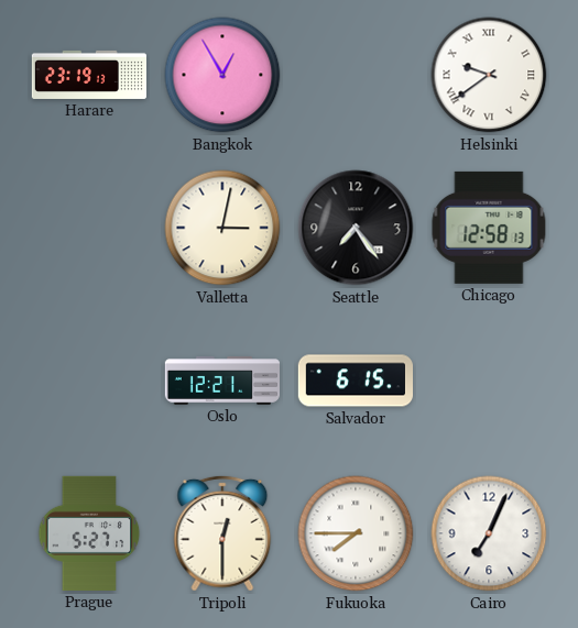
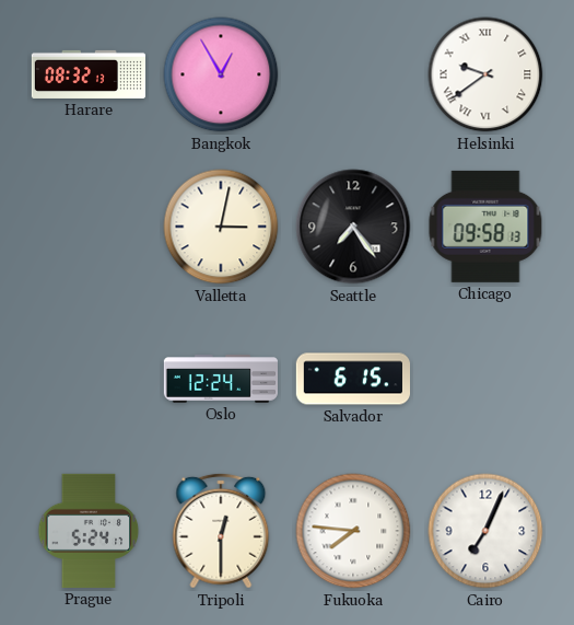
Harare: 23:19 -> 08:32
Chicago: 12:58 -> 09:58
Oslo: 12:21 -> 12:24
Prague: 5:27 -> 5:24
Fukuoka: 7:45 -> 7:46
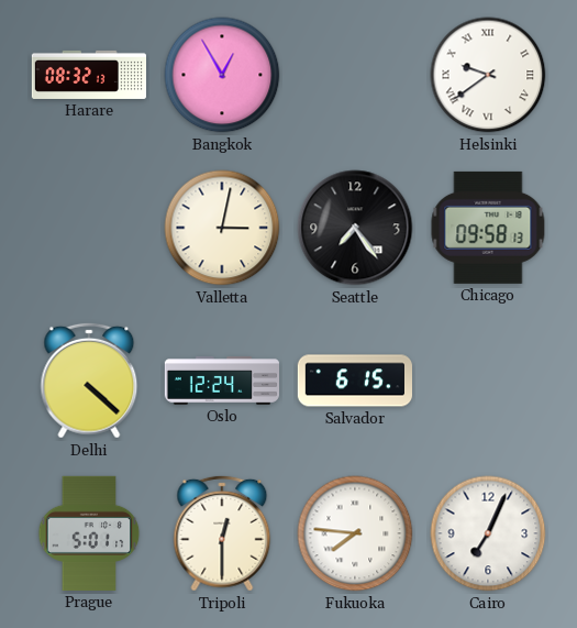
Delhi: none -> 4:22
Prague: 5:24 -> 5:01
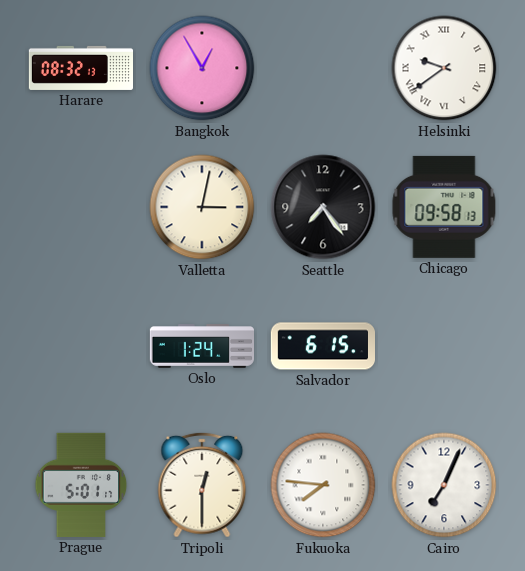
Delhi: 4:22 -> none
Oslo: 12:24 -> 1:24
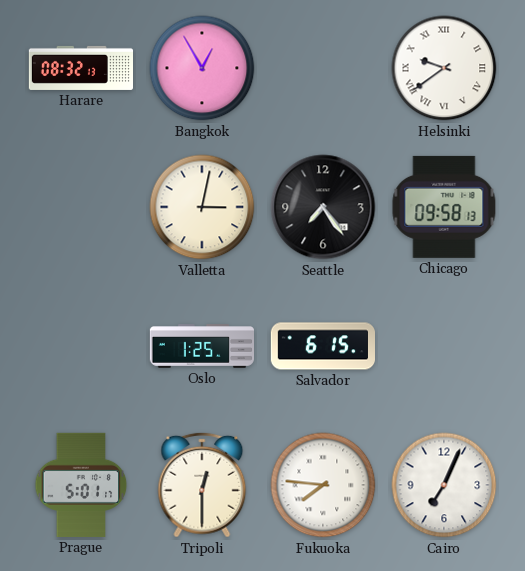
Oslo: 1:24 -> 1:25
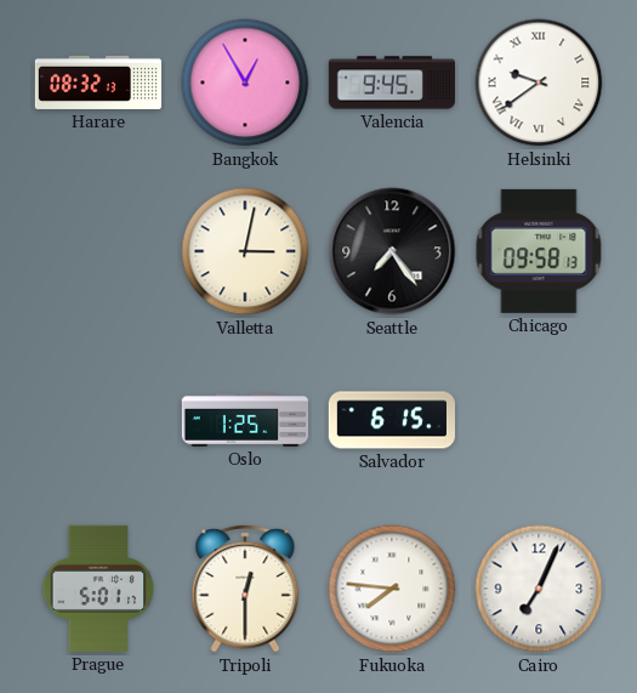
Valencia: none -> 9:45
